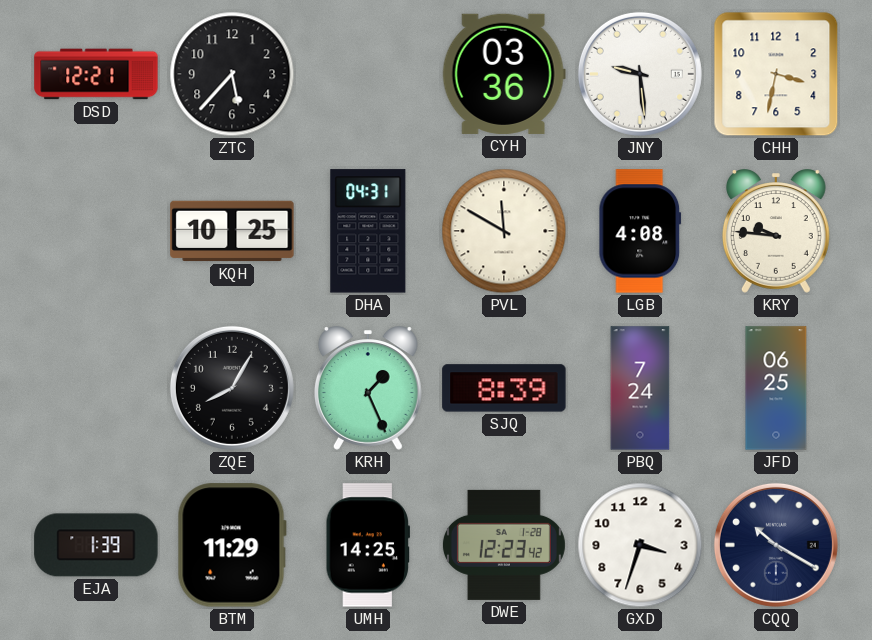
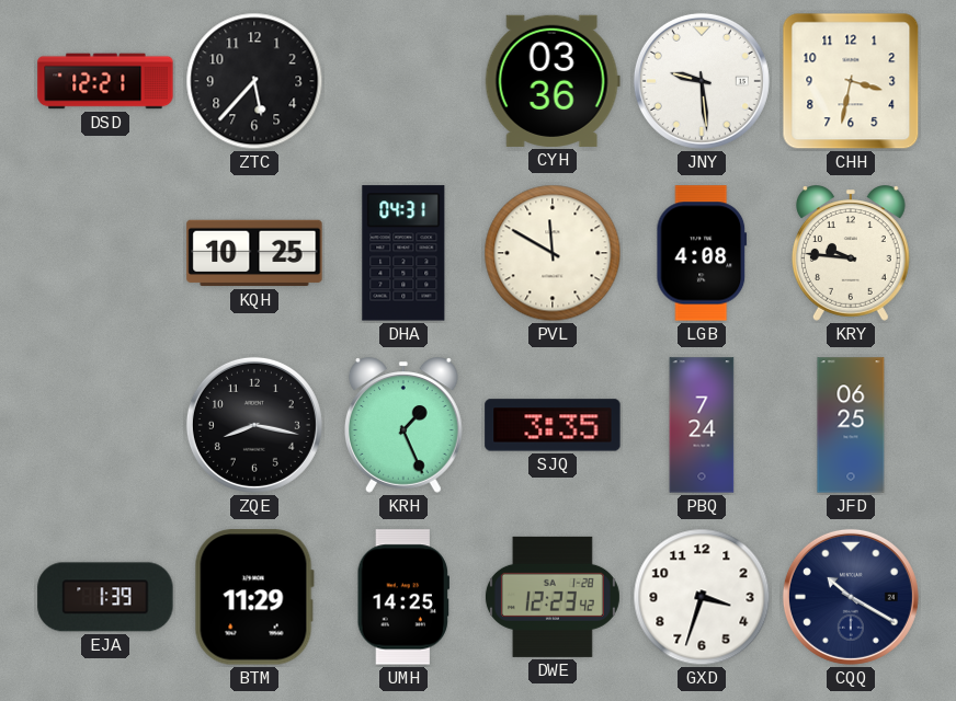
ZQE: 8:05 -> 8:17
SJQ: 8:39 -> 3:35
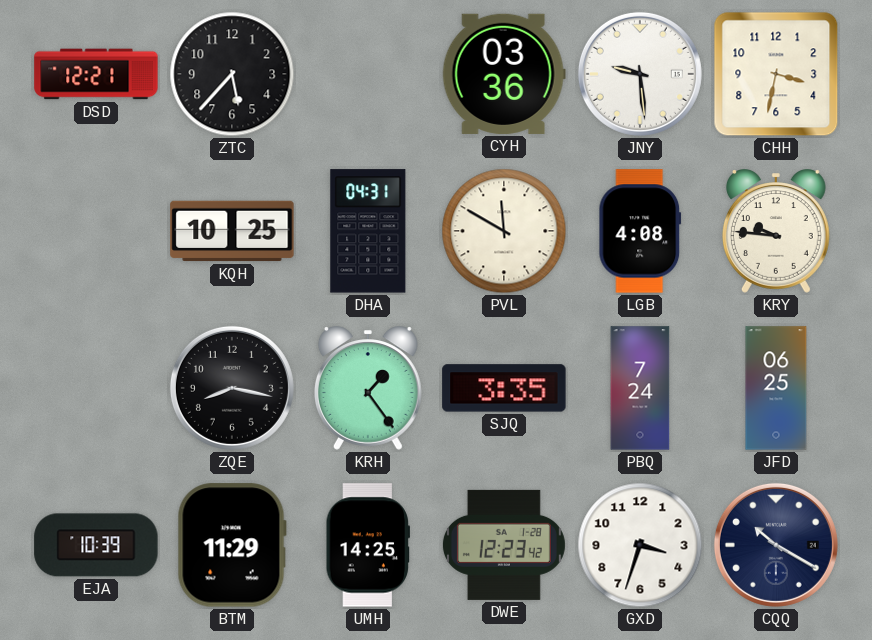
KRH: 1:26 -> 1:24
EJA: 1:39 -> 10:39
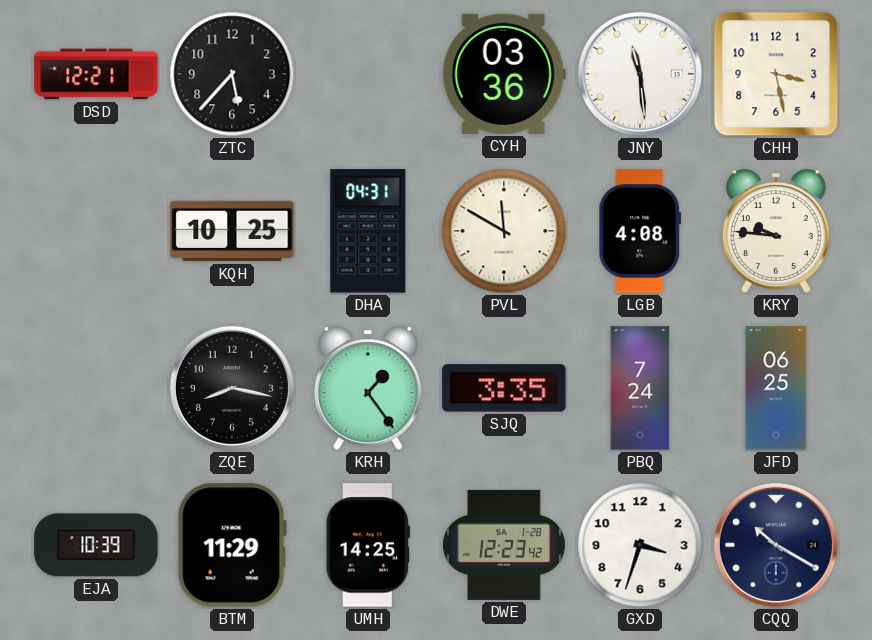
JNY: 9:29 -> 11:29
CHH: 3:32 -> 3:28
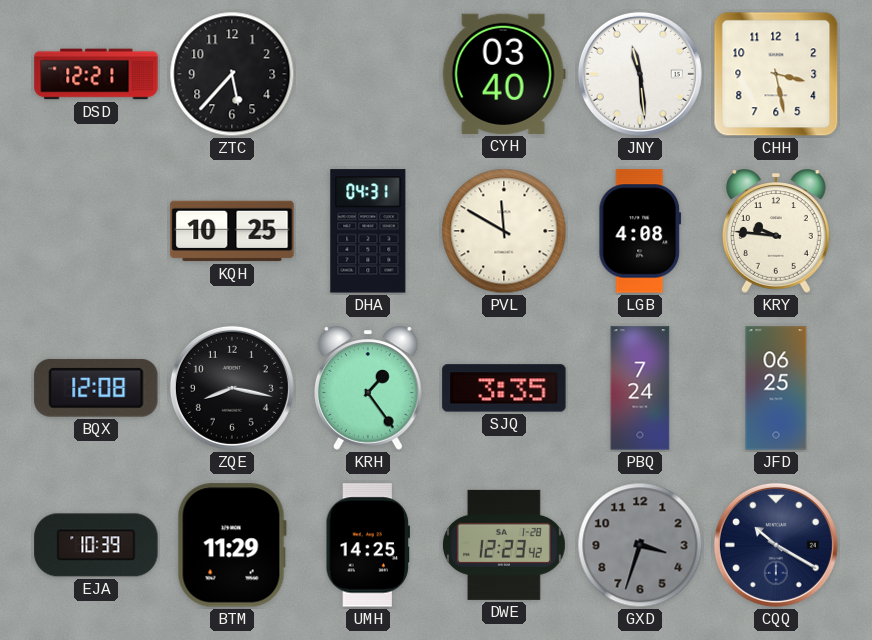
CYH: 03:36 -> 03:40
BQX: none -> 12:08
GXD dial: white -> grey
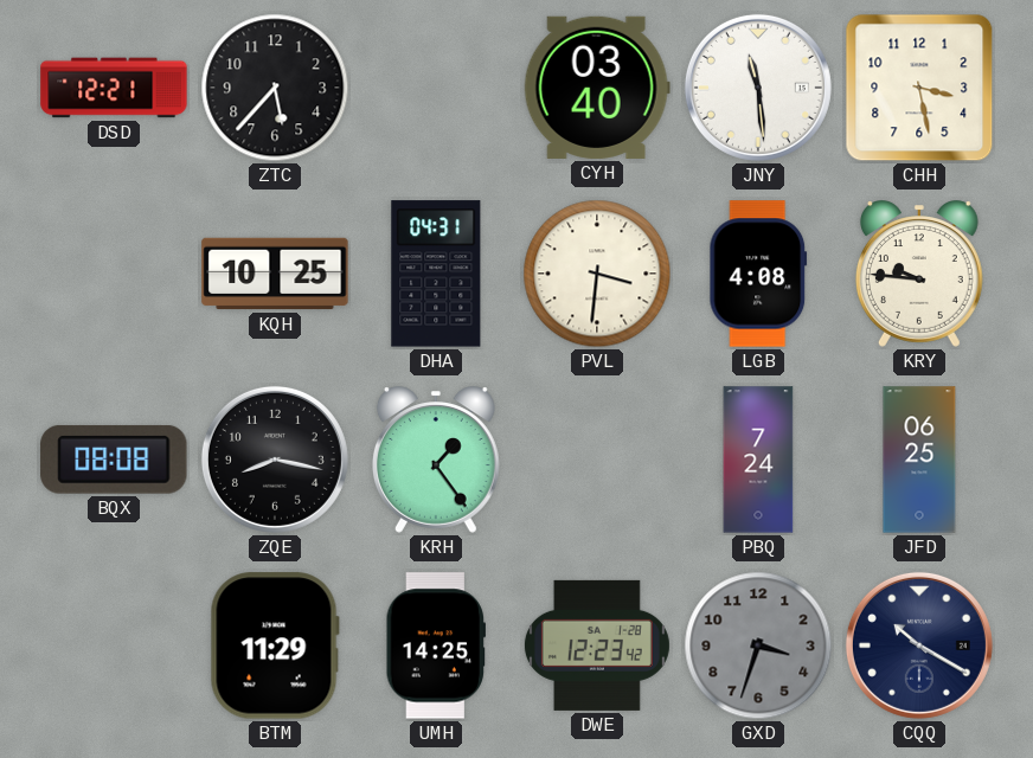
PVL: 11:50 -> 3:31
BQX: 12:08 -> 08:08
SJQ: 3:35 -> none
EJA: 10:39 -> none
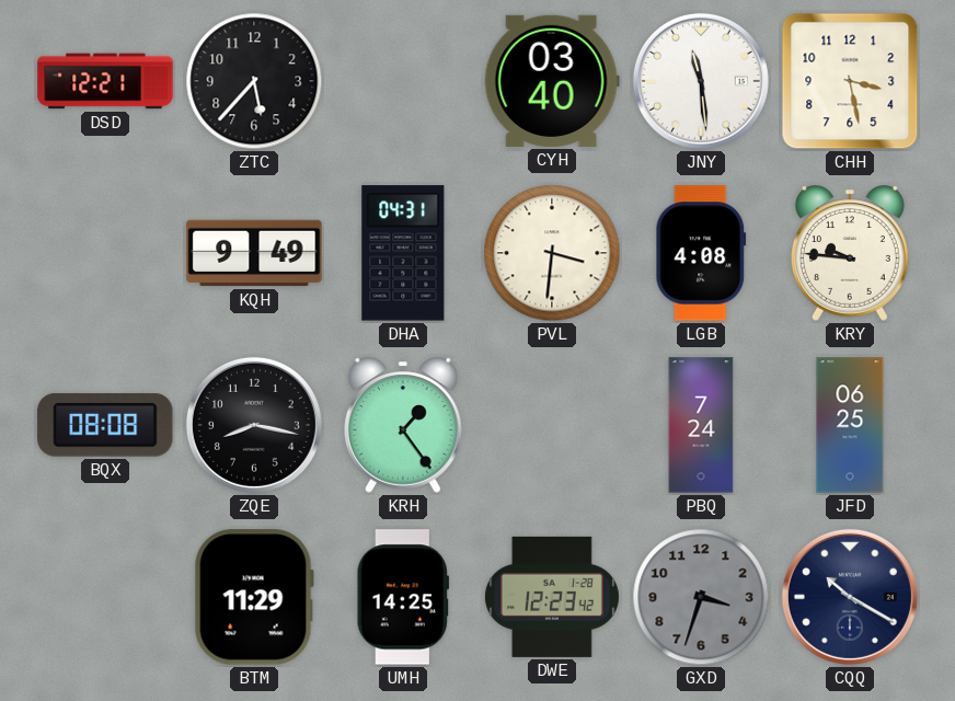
KQH: 10:25 -> 9:49
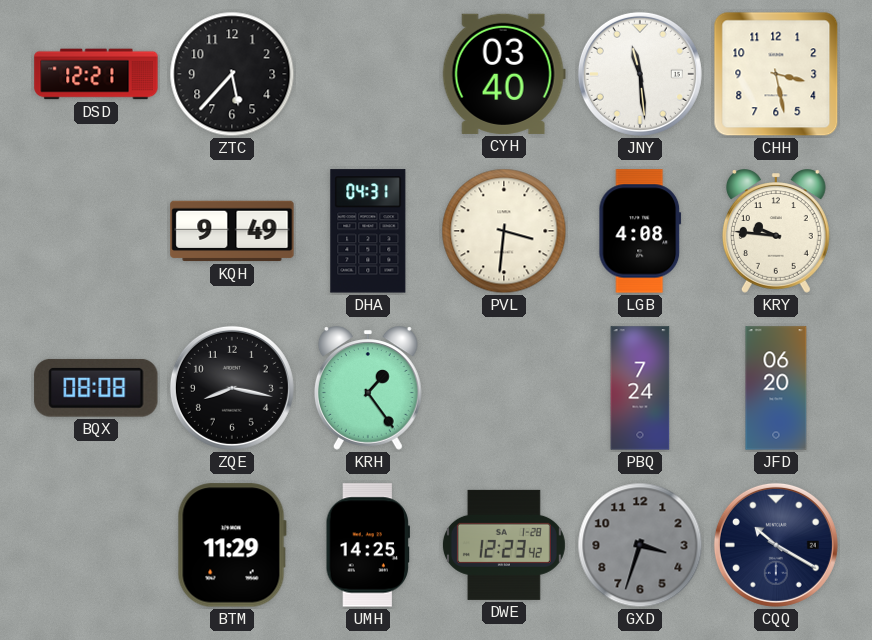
JFD: 06:25 -> 06:20
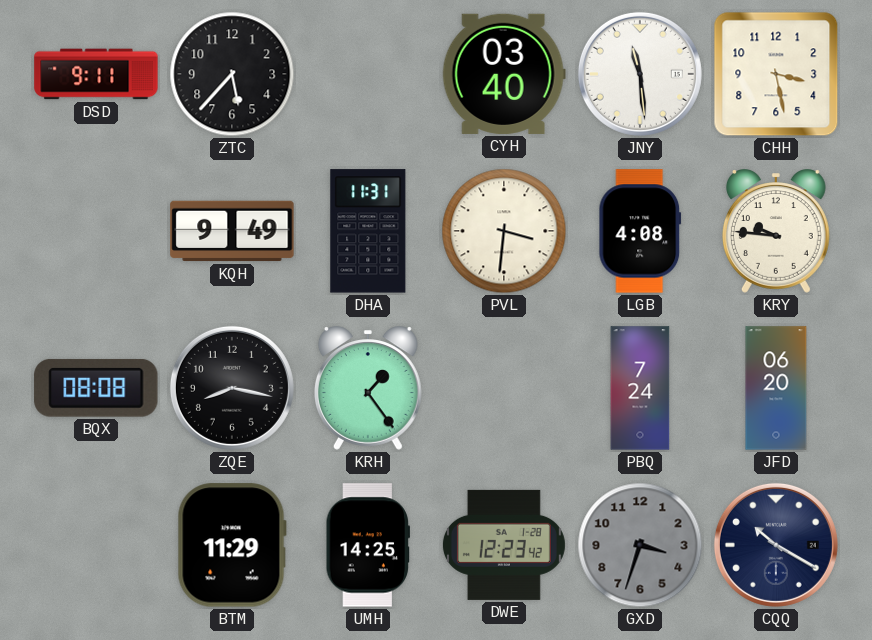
DSD: 12:21 -> 9:11
DHA: 04:31 -> 11:31
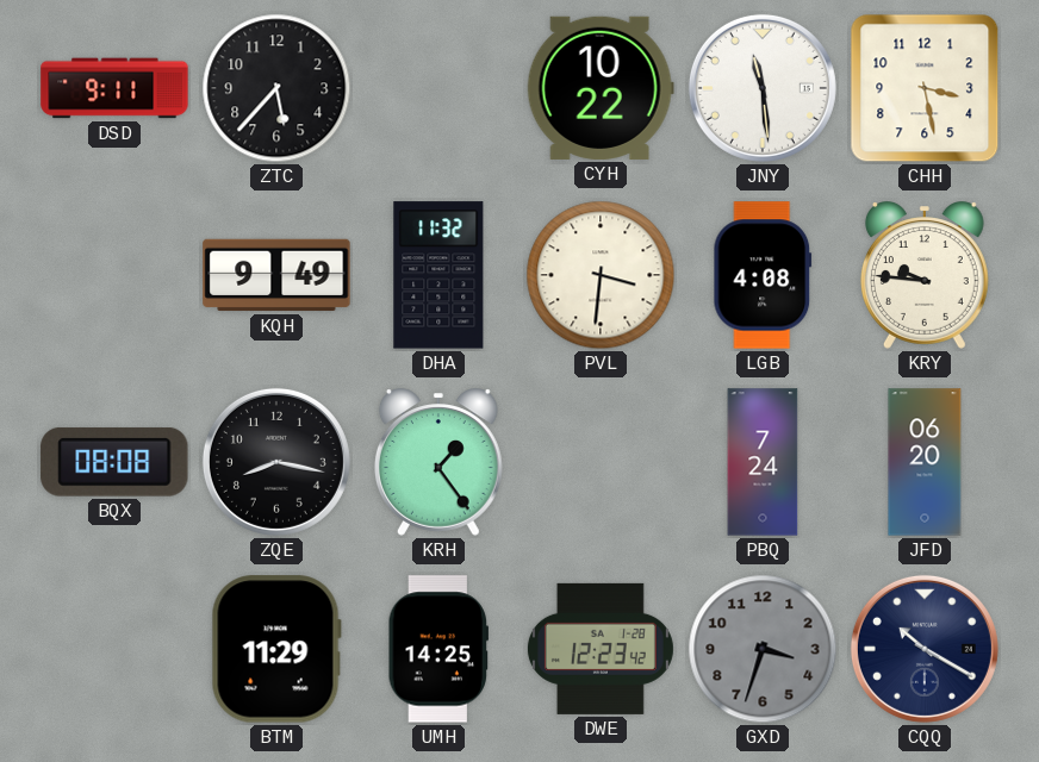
CYH: 03:40 -> 10:22
DHA: 11:31 -> 11:32
